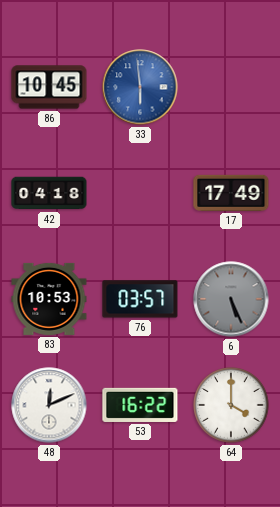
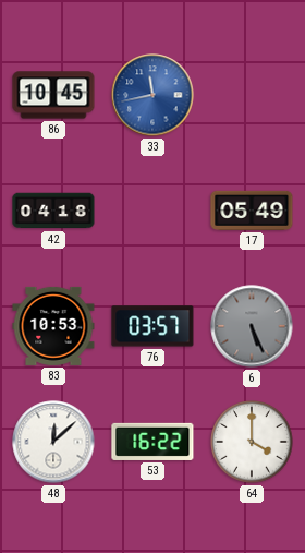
33: 5:59 -> 11:43
17: 17:49 -> 05:49
48: 12:11 -> 12:08
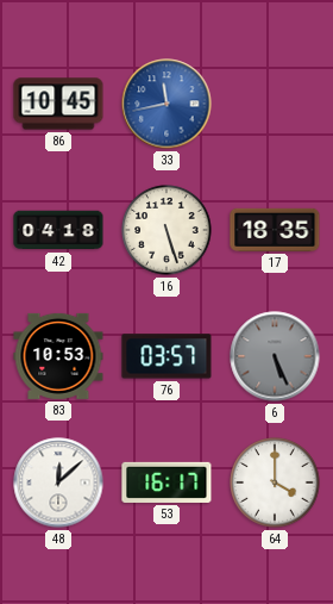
16: none -> 5:27
17: 05:49 -> 18:35
53: 16:22 -> 16:17
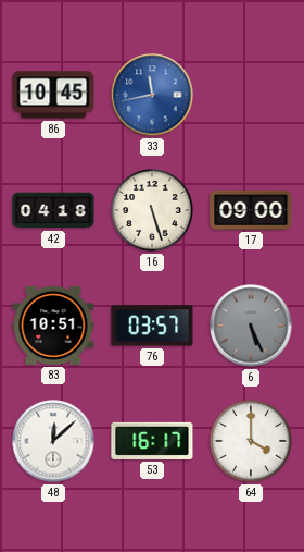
17: 18:35 -> 09:00
83: 10:53 -> 10:51
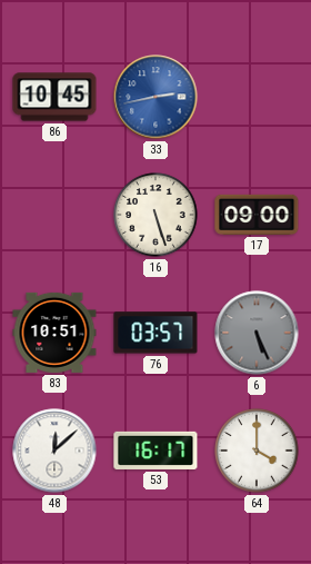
33: 11:43 -> 2:43
42: 04:18 -> none
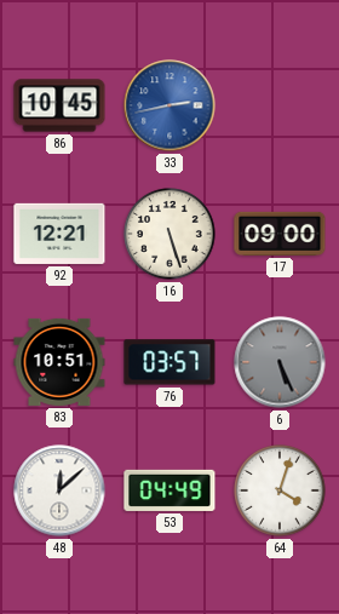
92: none -> 12:21
53: 16:17 -> 04:49
64: 4:00 -> 4:03
